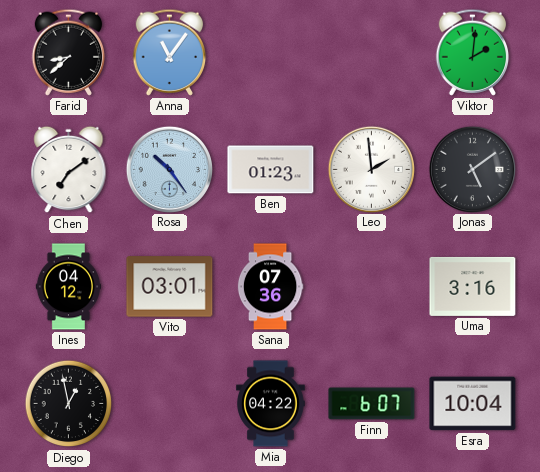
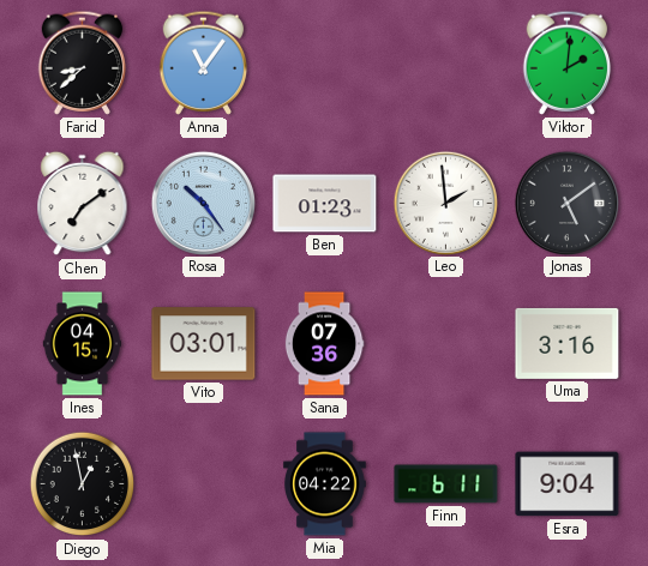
Ines: 04:12 -> 04:15
Finn: 6:07 -> 6:11
Esra: 10:04 -> 9:04
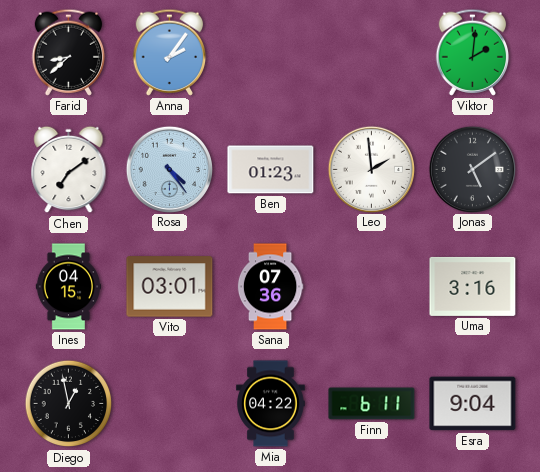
Anna: 11:06 -> 2:06
Rosa: 10:24 -> 4:24
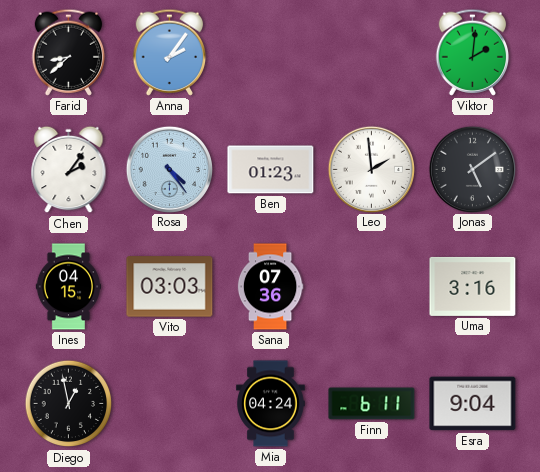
Chen: 7:09 -> 2:06
Vito: 03:01 -> 03:03
Mia: 04:22 -> 04:24
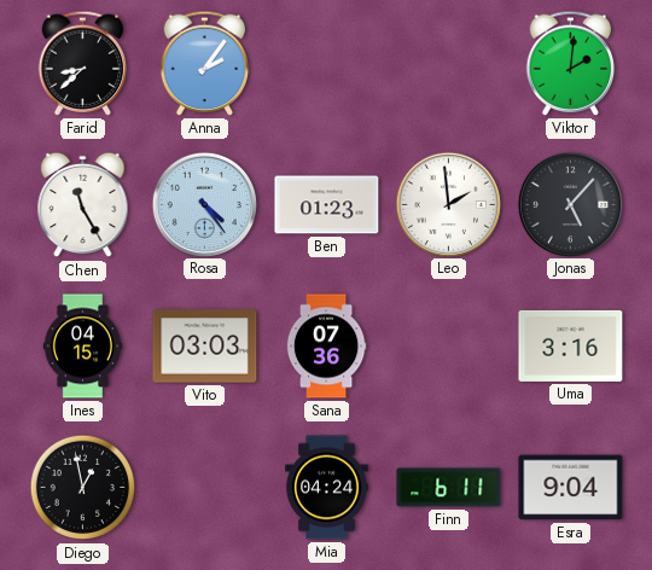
Chen: 2:06 -> 11:25
Jonas: 5:09 -> 5:07
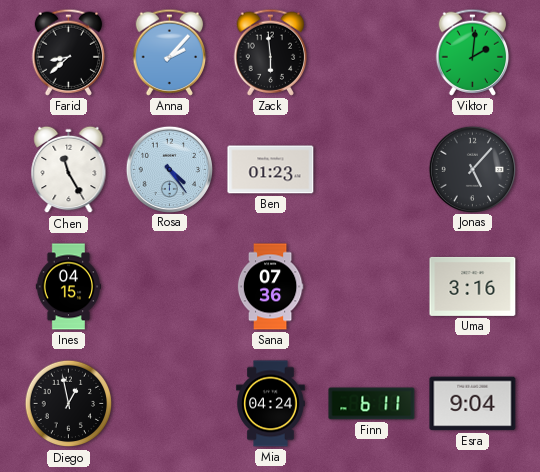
Anna: 2:06 -> 2:07
Zack: none -> 5:59
Leo: 1:59 -> none
Vito: 03:03 -> none
